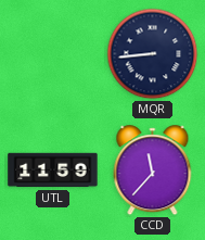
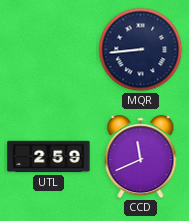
UTL: 11:59 -> 2:59
CCD: 11:37 -> 11:41
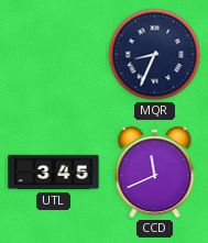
MQR: 8:44 -> 8:34
UTL: 2:59 -> 3:45
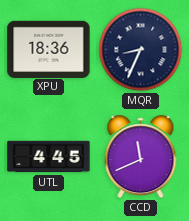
XPU: none -> 18:36
UTL: 3:45 -> 4:45
